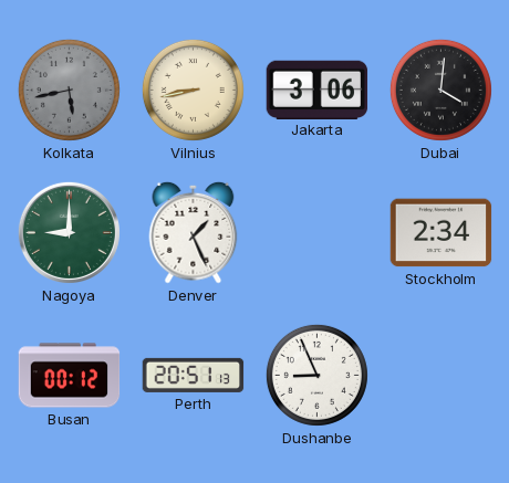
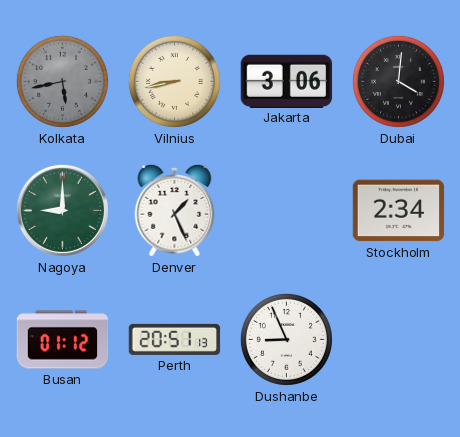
Busan: 00:12 -> 01:12
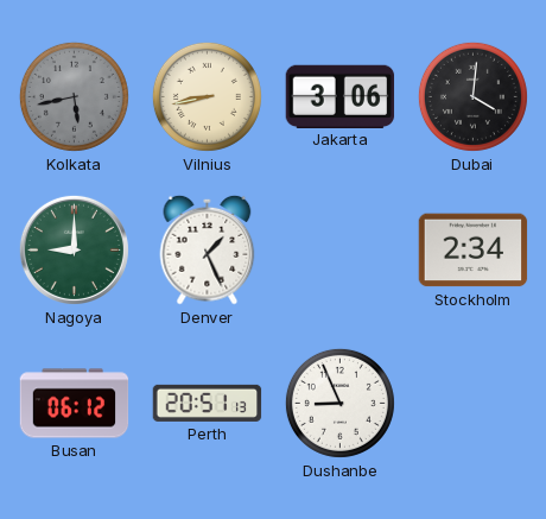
Busan: 01:12 -> 06:12
